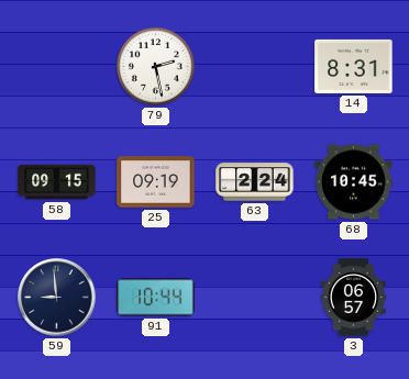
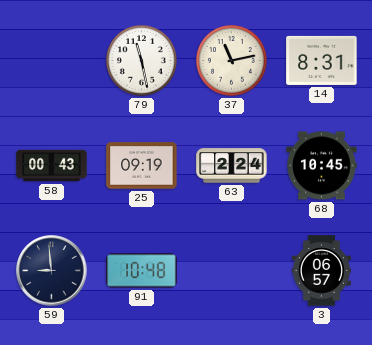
79: 2:28 -> 11:28
37: none -> 11:13
58: 09:15 -> 00:43
91: 10:44 -> 10:48
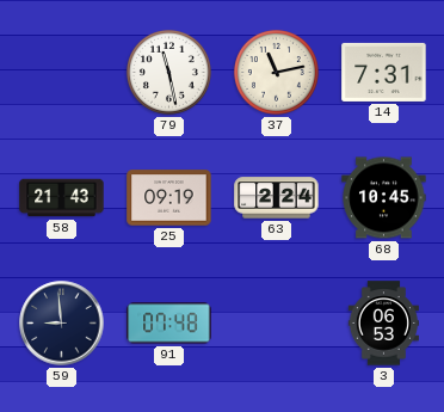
14: 8:31 -> 7:31
58: 00:43 -> 21:43
91: 10:48 -> 07:48
3: 06:57 -> 06:53
